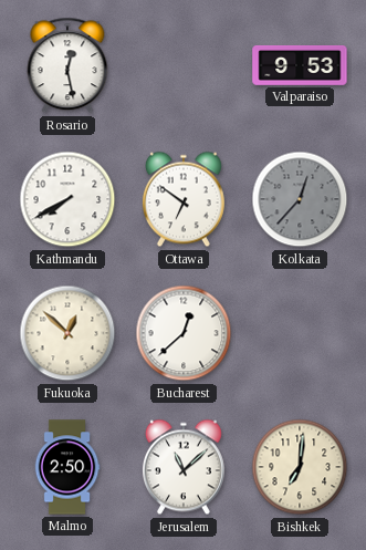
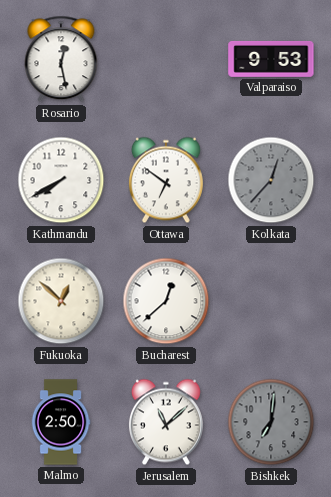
Bishkek dial: cream -> grey
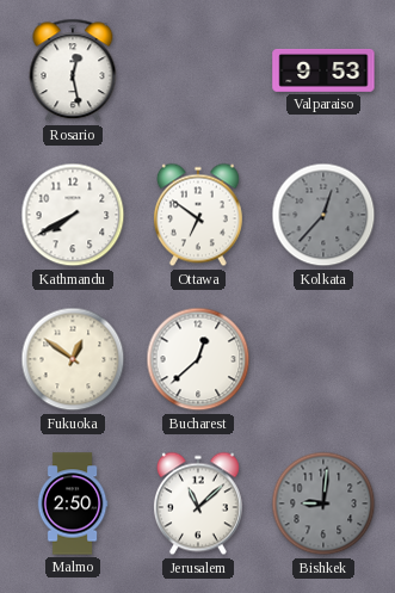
Fukuoka: 12:52 -> 12:51
Bishkek: 7:01 -> 9:01
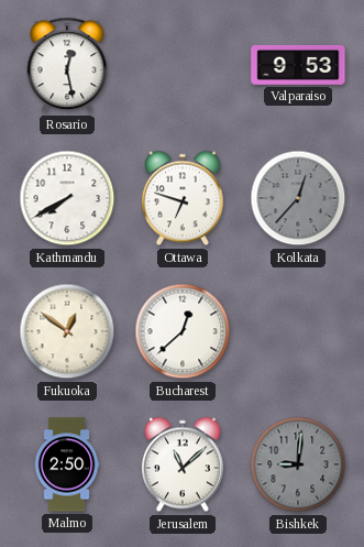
Ottawa: 6:51 -> 6:48
